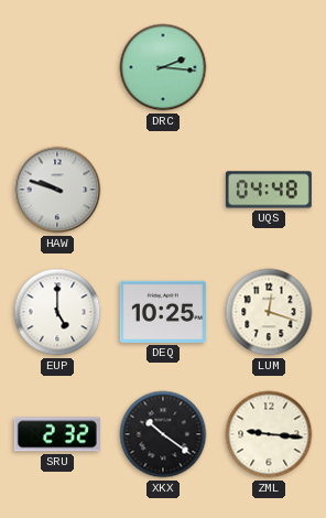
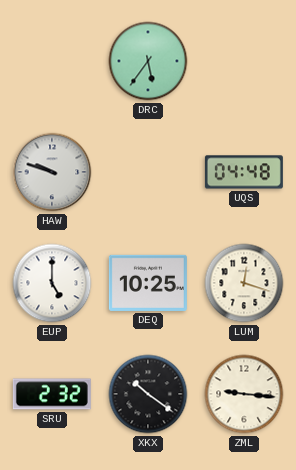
DRC: 2:16 -> 5:36
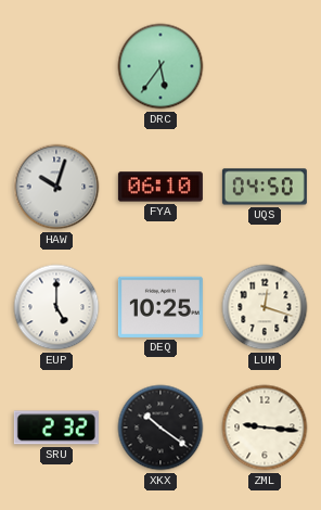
HAW: 9:48 -> 10:03
FYA: none -> 06:10
UQS: 04:48 -> 04:50
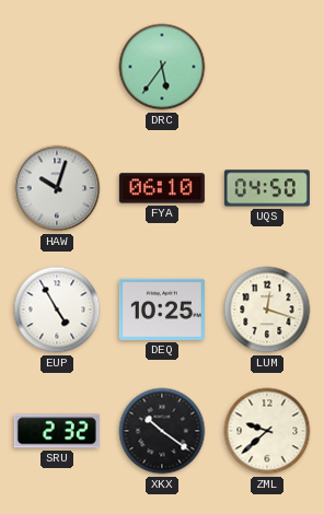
EUP: 5:00 -> 4:55
ZML: 9:16 -> 9:38
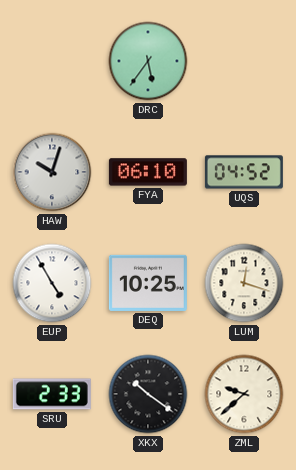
UQS: 04:50 -> 04:52
SRU: 2:32 -> 2:33
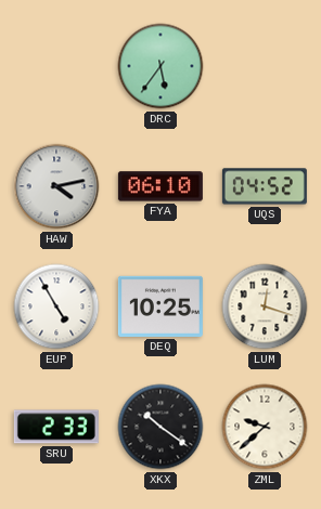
HAW: 10:03 -> 4:13
